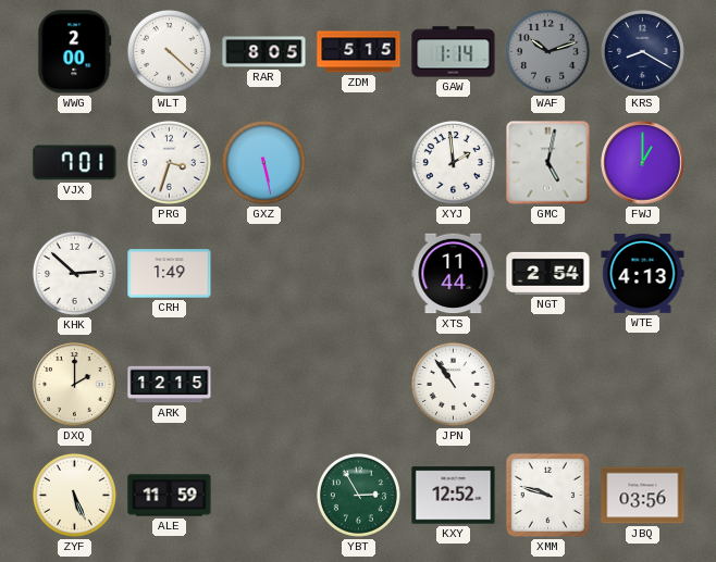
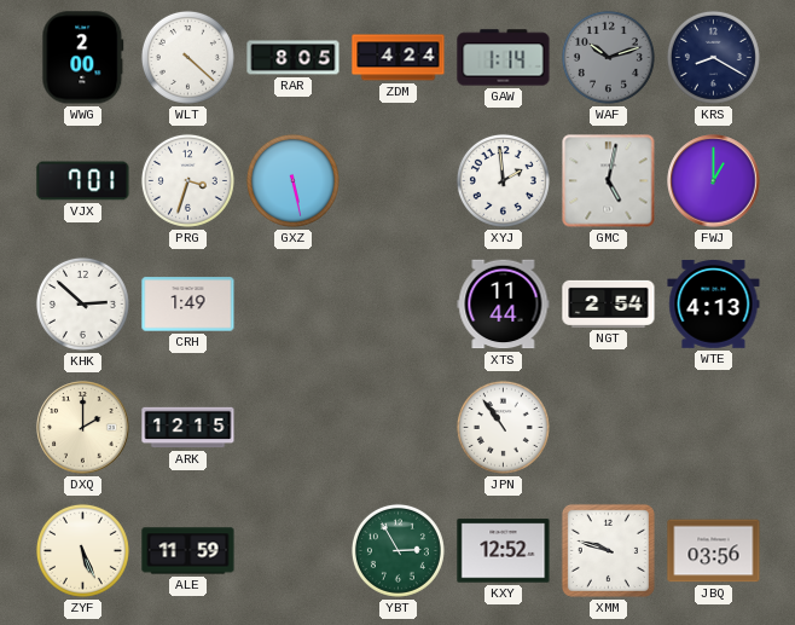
ZDM: 5:15 -> 4:24
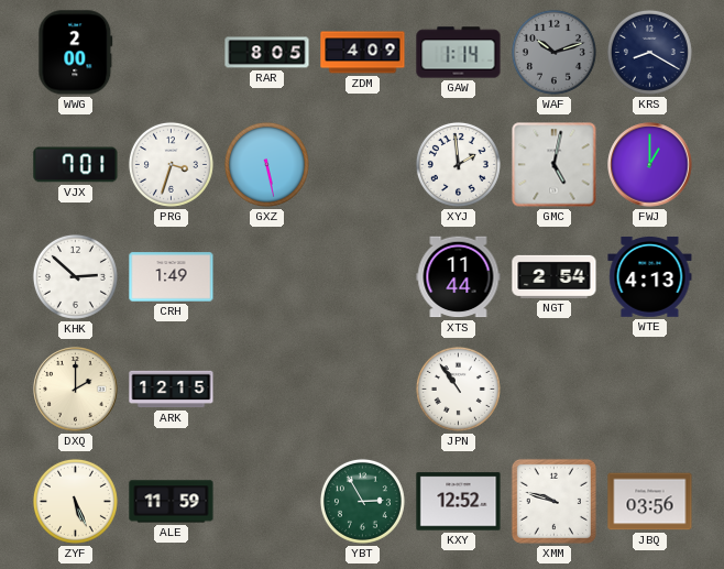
WLT: 4:22 -> none
ZDM: 4:24 -> 4:09
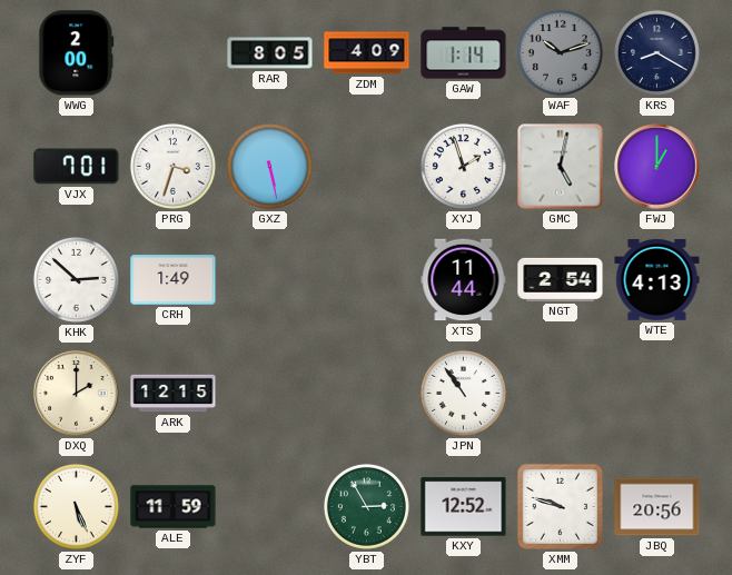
XYJ: 1:59 -> 1:57
JBQ: 03:56 -> 20:56
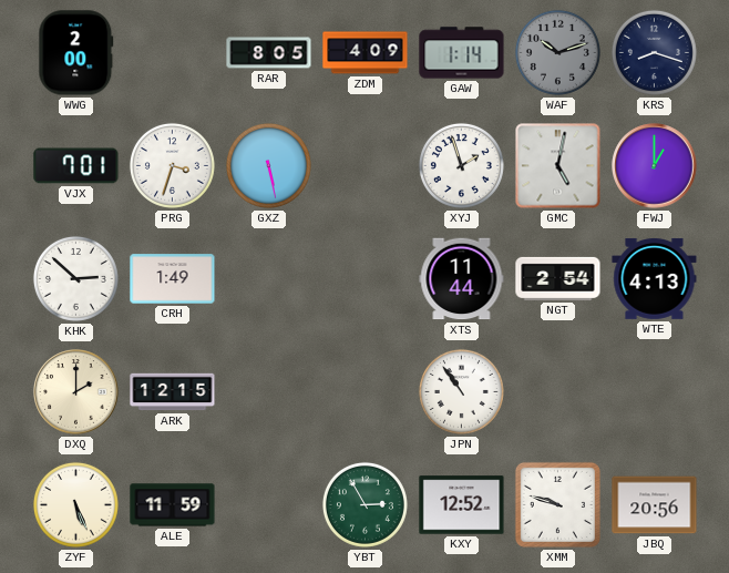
KRS: 8:20 -> 8:18
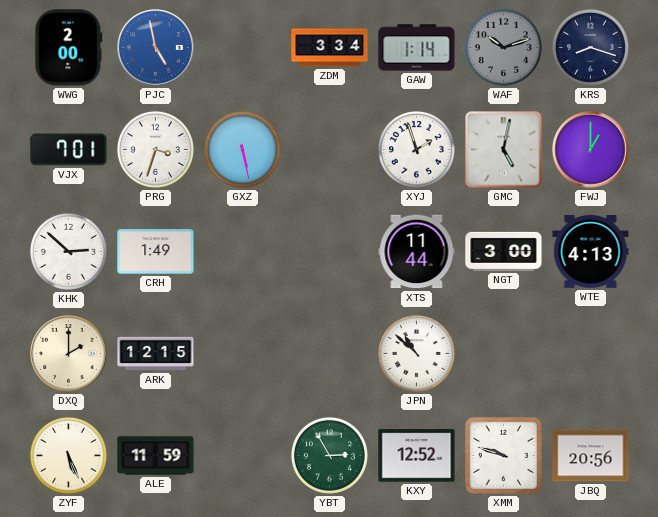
PJC: none -> 4:58
RAR: 8:05 -> none
ZDM: 4:09 -> 3:34
NGT: 2:54 -> 3:00
JPN: 10:54 -> 10:52
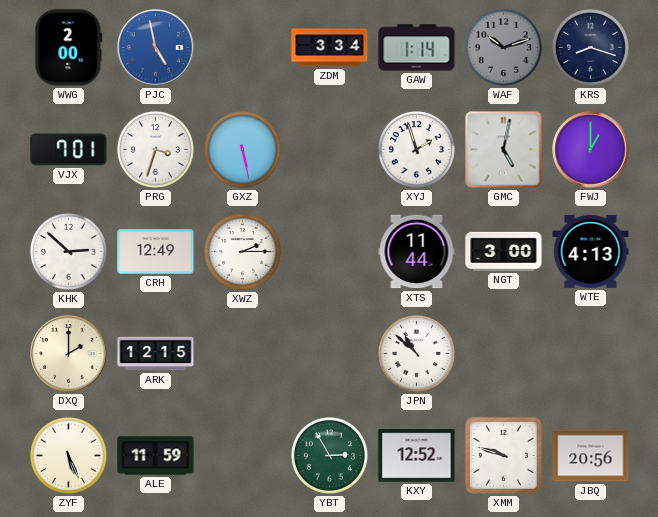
CRH: 1:49 -> 12:49
XWZ: none -> 2:15
